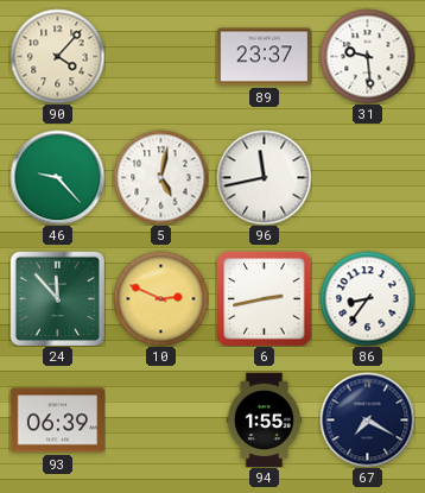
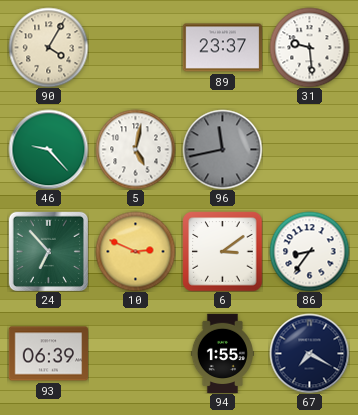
90: 4:07 -> 4:05
96 dial: white -> grey
24: 11:53 -> 6:53
6: 2:43 -> 3:09
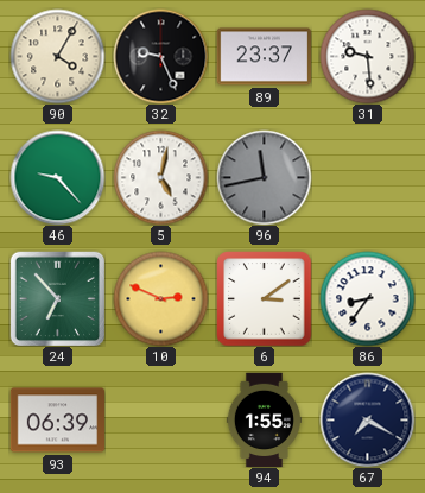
32: none -> 9:26
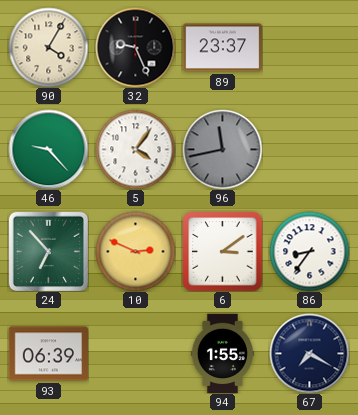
31: 9:29 -> none
5: 5:02 -> 4:06
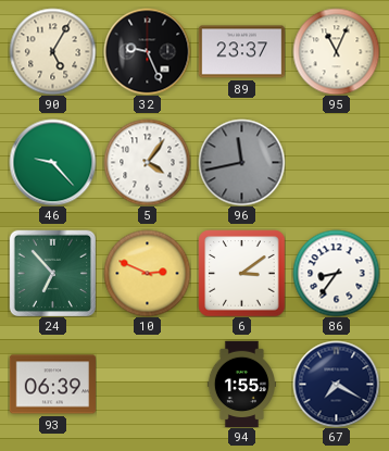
90: 4:05 -> 5:05
95: none -> 11:04
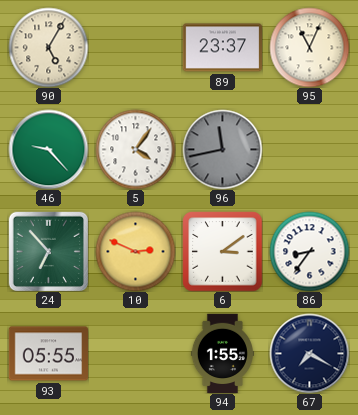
32: 9:26 -> none
93: 06:39 -> 05:55
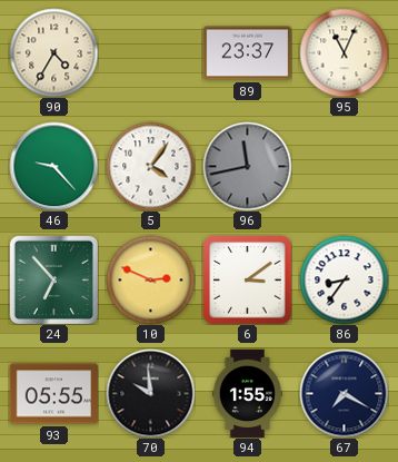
90: 5:05 -> 4:35
70: none -> 9:59
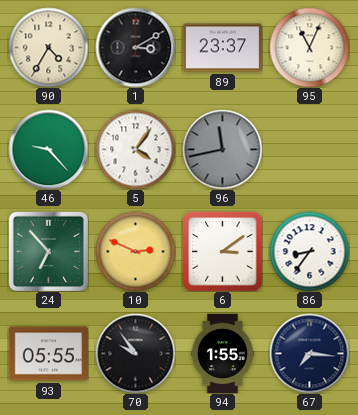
1: none -> 3:10
70: 9:59 -> 9:54
67: 7:20 -> 7:16
